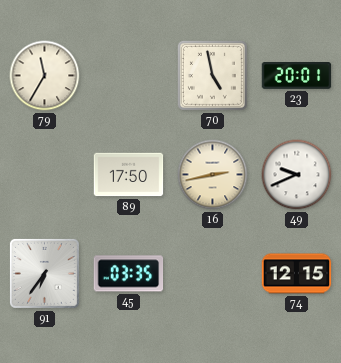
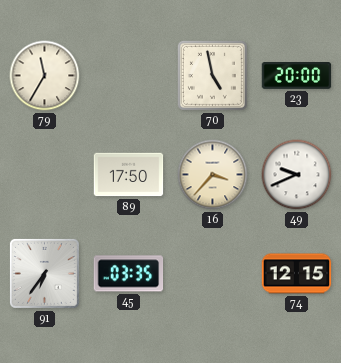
23: 20:01 -> 20:00
16: 2:43 -> 3:37
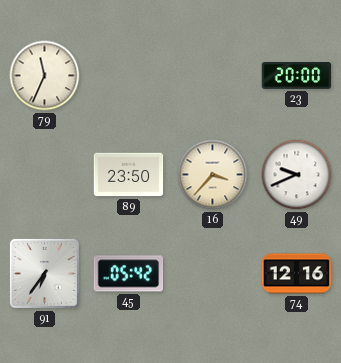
79: 11:35 -> 11:34
70: 4:58 -> none
89: 17:50 -> 23:50
45: 03:35 -> 05:42
74: 12:15 -> 12:16
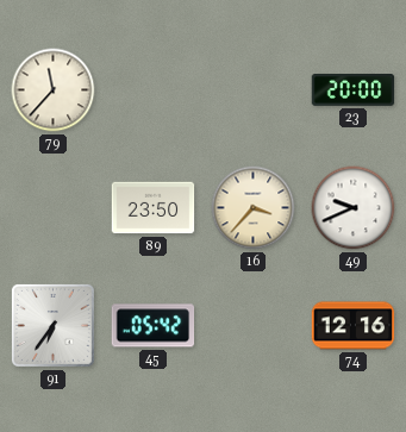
79: 11:34 -> 11:37
